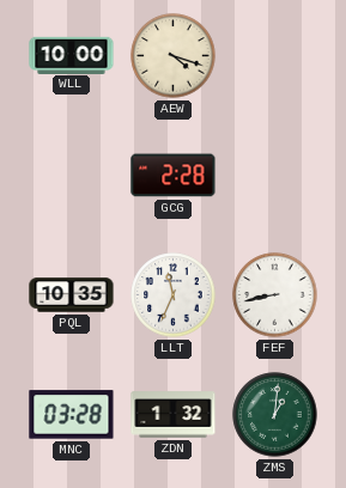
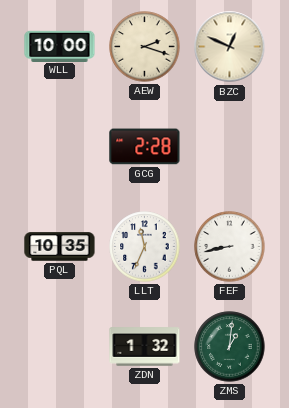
AEW: 4:18 -> 2:18
BZC: none -> 12:49
MNC: 03:28 -> none
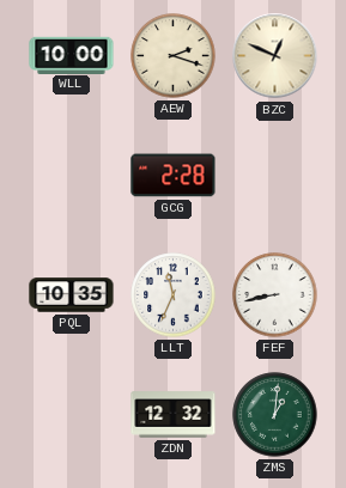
ZDN: 1:32 -> 12:32
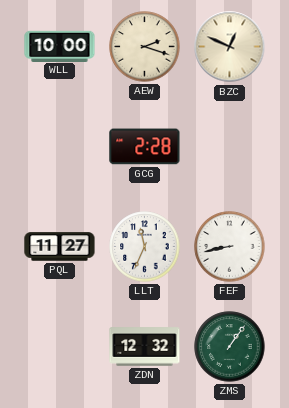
PQL: 10:35 -> 11:27
ZMS: 1:01 -> 1:06
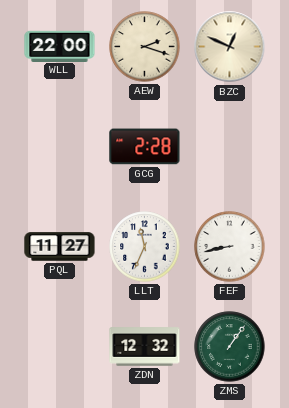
WLL: 10:00 -> 22:00
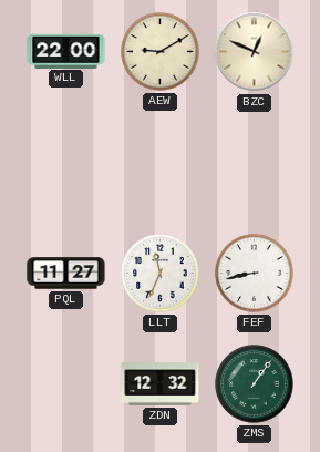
AEW: 2:18 -> 9:10
GCG: 2:28 -> none
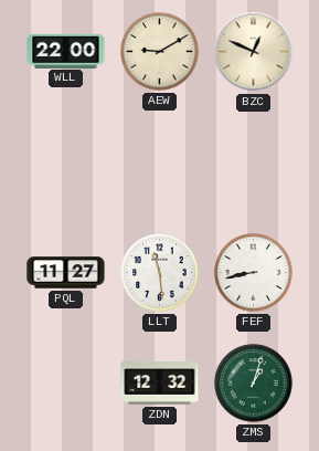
LLT: 11:34 -> 11:29
ZMS: 1:06 -> 1:03
